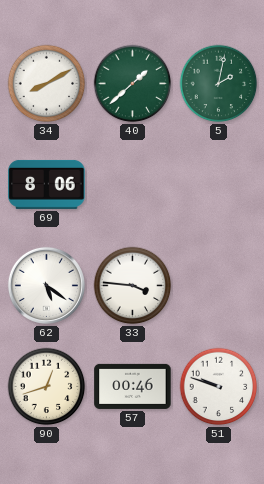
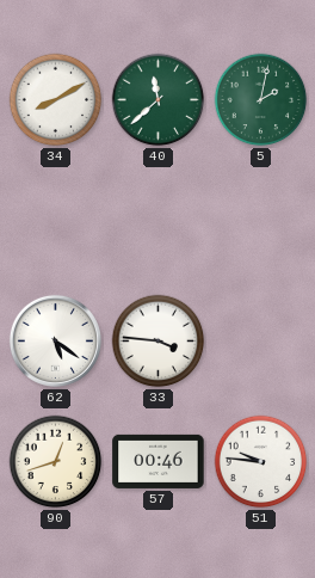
40: 1:38 -> 11:38
69: 8:06 -> none
51: 9:48 -> 9:46
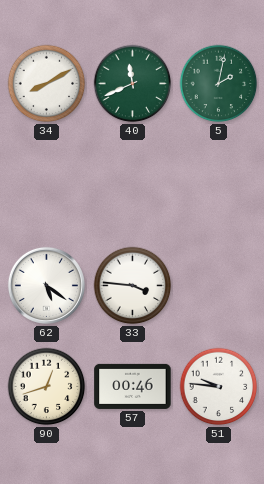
40: 11:38 -> 11:41
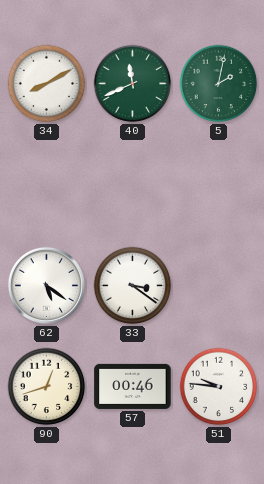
33: 3:46 -> 3:21
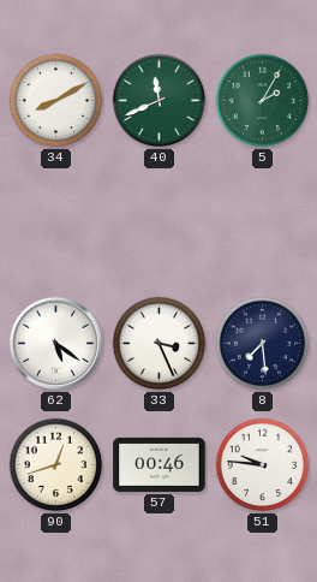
5: 2:02 -> 2:05
33: 3:21 -> 3:26
8: none -> 7:29
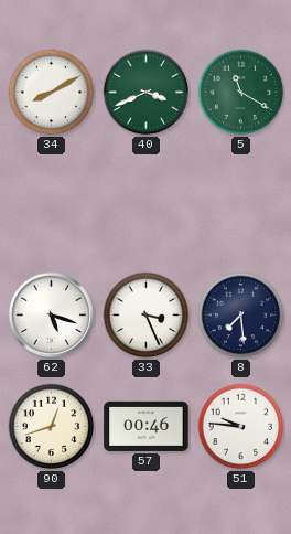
40: 11:41 -> 3:41
5: 2:05 -> 11:20
62: 5:21 -> 5:18
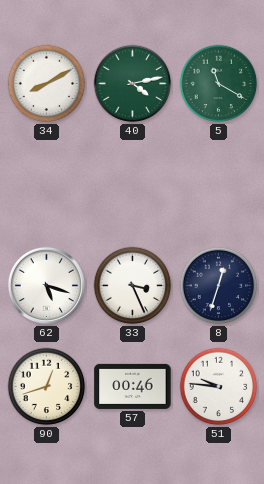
40: 3:41 -> 4:13
8: 7:29 -> 12:33
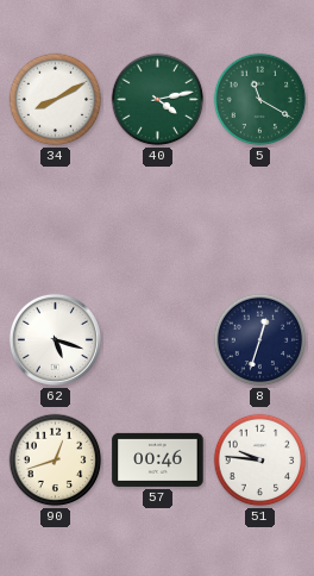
33: 3:26 -> none
